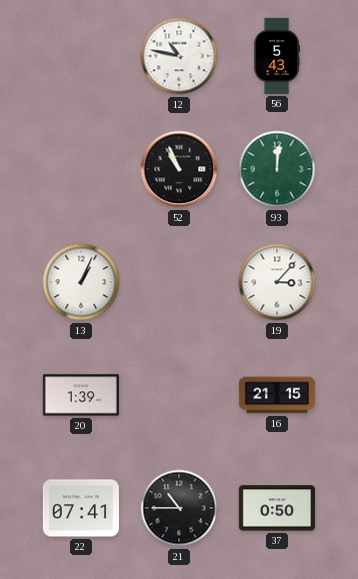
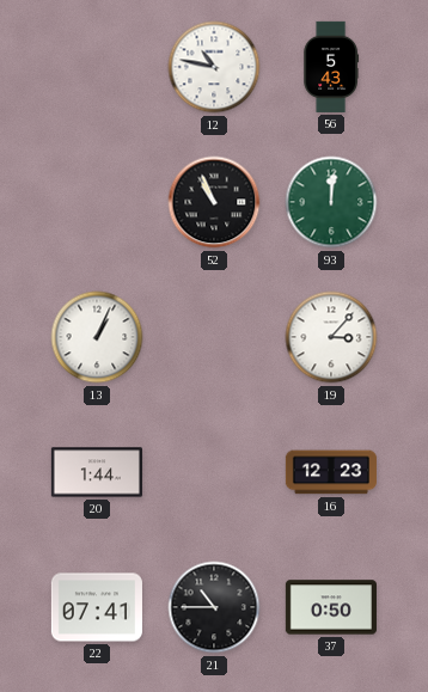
20: 1:39 -> 1:44
16: 21:15 -> 12:23
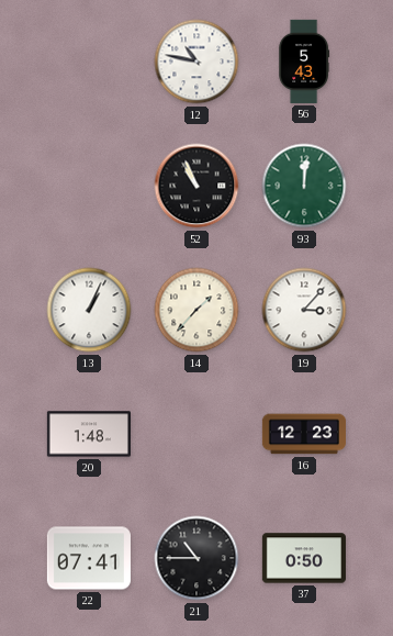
14: none -> 1:37
20: 1:44 -> 1:48
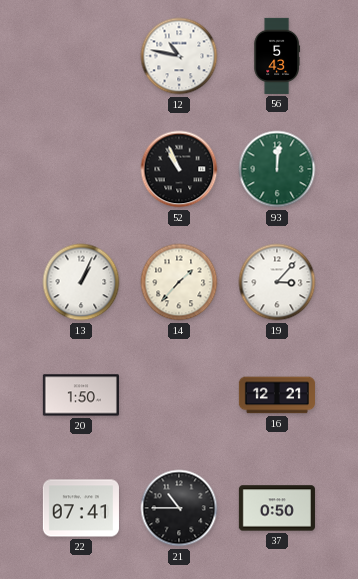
20: 1:48 -> 1:50
16: 12:23 -> 12:21
